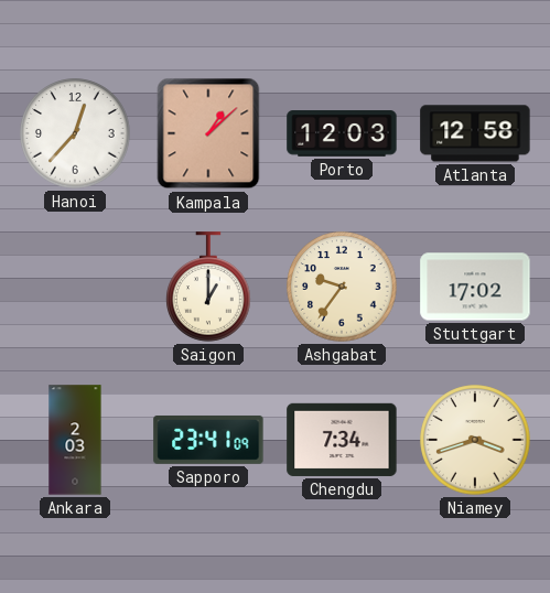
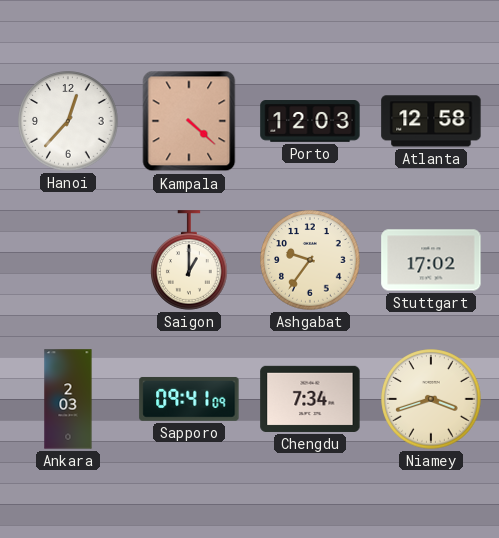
Kampala: 1:08 -> 4:22
Sapporo: 23:41 -> 09:41
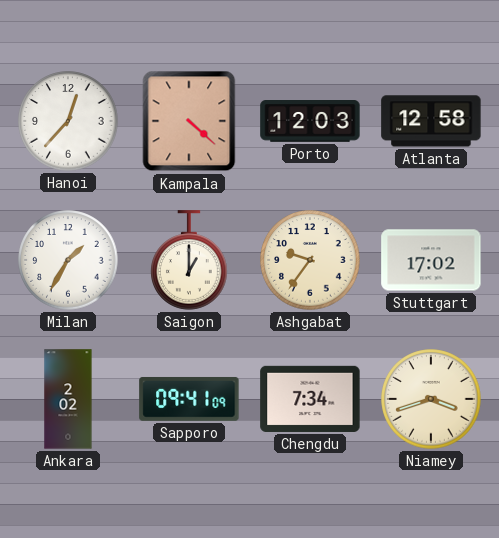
Milan: none -> 1:35
Ankara: 2:03 -> 2:02
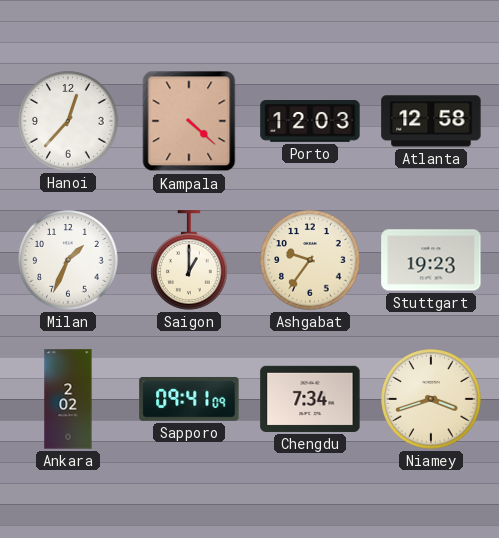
Milan: 1:35 -> 1:34
Stuttgart: 17:02 -> 19:23
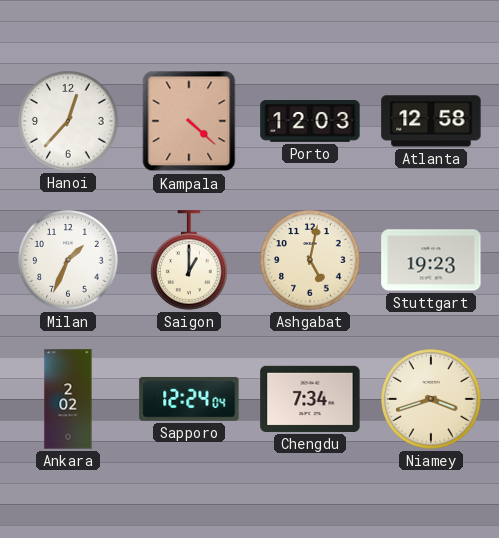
Ashgabat: 9:36 -> 5:02
Sapporo: 09:41 -> 12:24
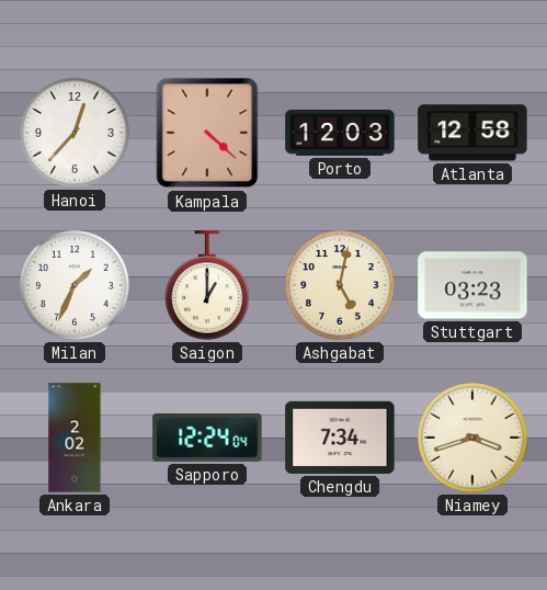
Stuttgart: 19:23 -> 03:23
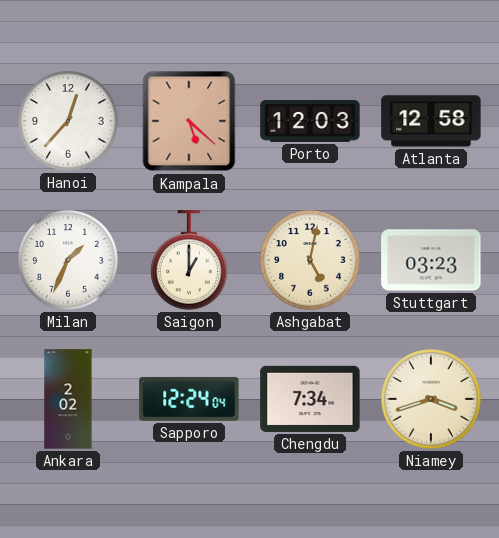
Kampala: 4:22 -> 5:22
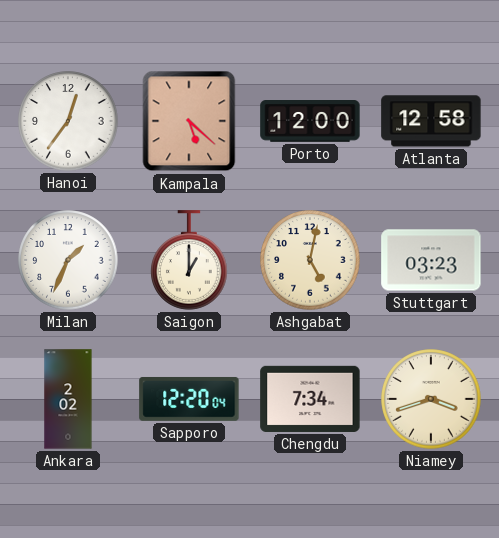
Hanoi: 12:37 -> 12:36
Porto: 12:03 -> 12:00
Sapporo: 12:24 -> 12:20
